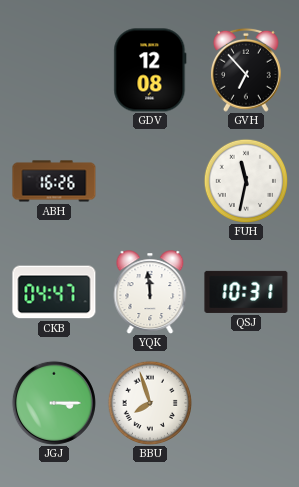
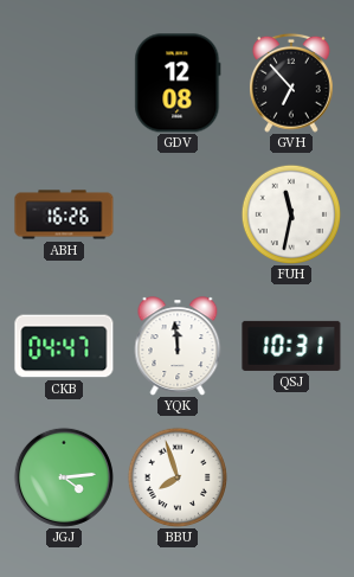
JGJ: 3:15 -> 4:14
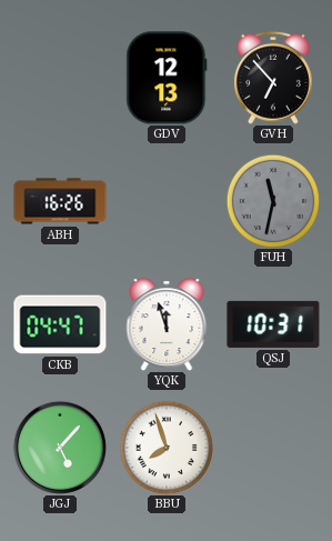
GDV: 12:08 -> 12:13
FUH dial: white -> grey
YQK: 11:59 -> 11:57
JGJ: 4:14 -> 5:07
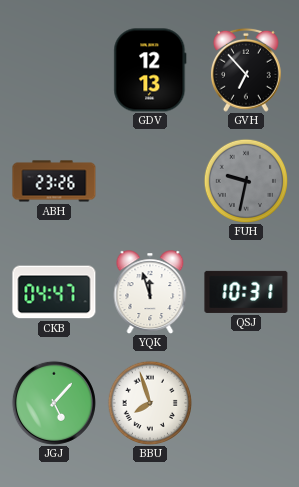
ABH: 16:26 -> 23:26
FUH: 11:32 -> 9:32
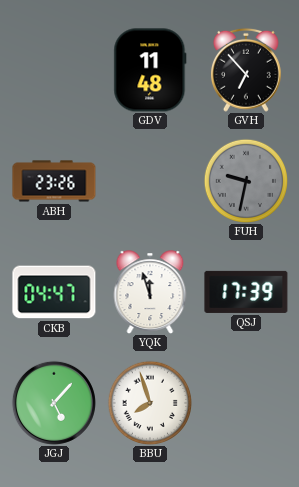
GDV: 12:13 -> 11:48
QSJ: 10:31 -> 17:39
